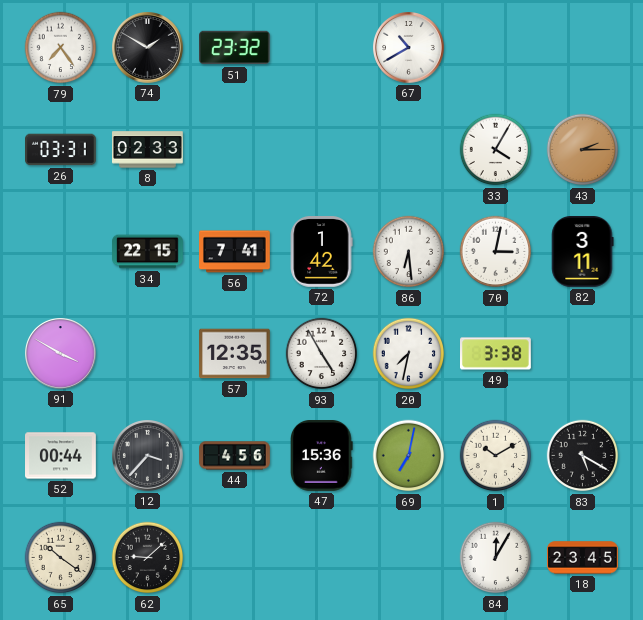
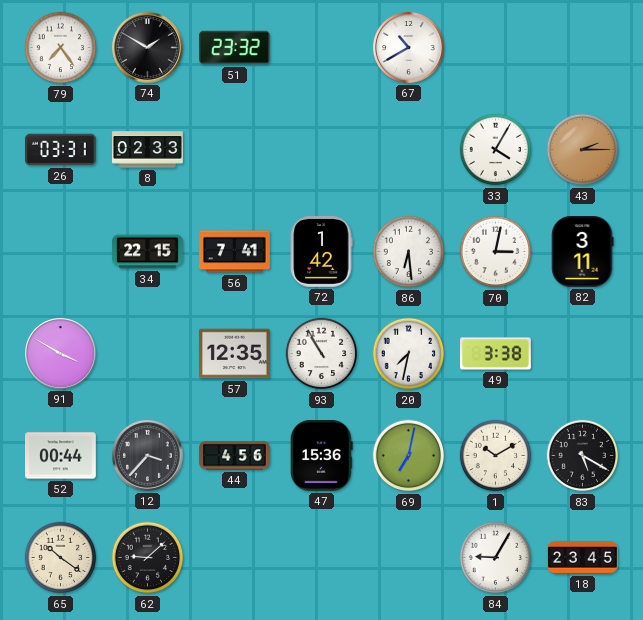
93: 4:55 -> 10:55
84: 12:05 -> 9:05
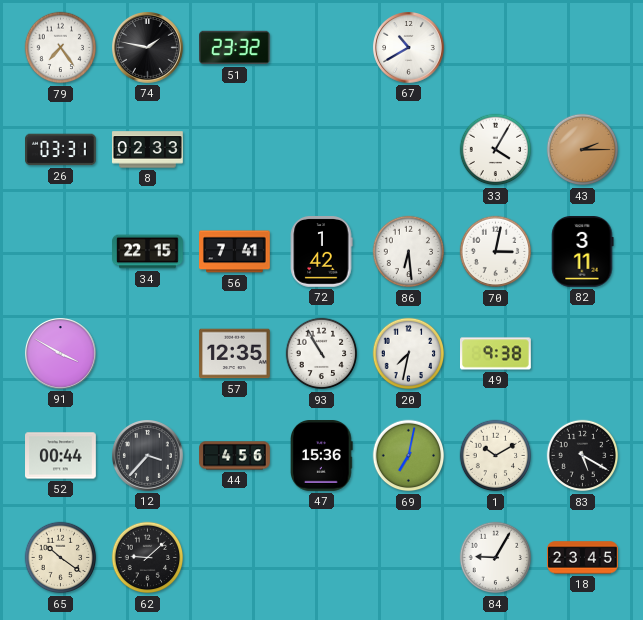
74: 1:50 -> 1:47
49: 3:38 -> 9:38
